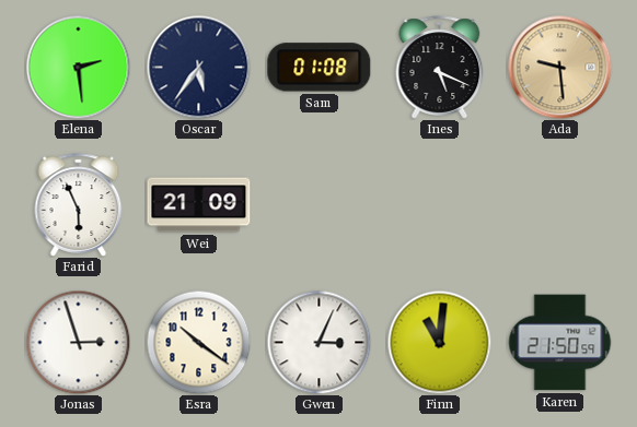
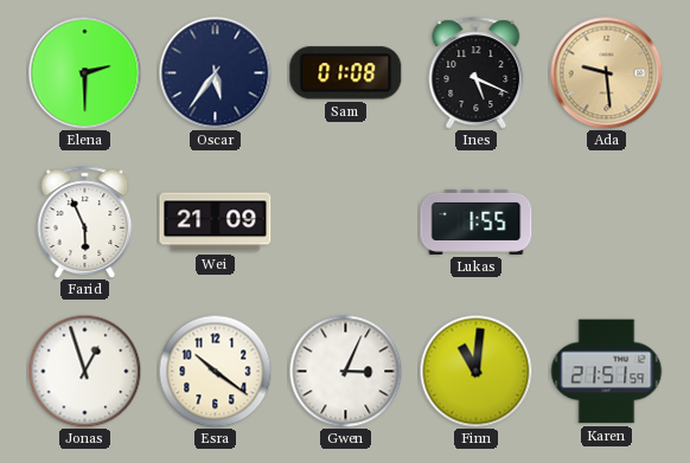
Elena: 2:29 -> 2:30
Lukas: none -> 1:55
Jonas: 2:57 -> 12:57
Karen: 21:50 -> 21:51
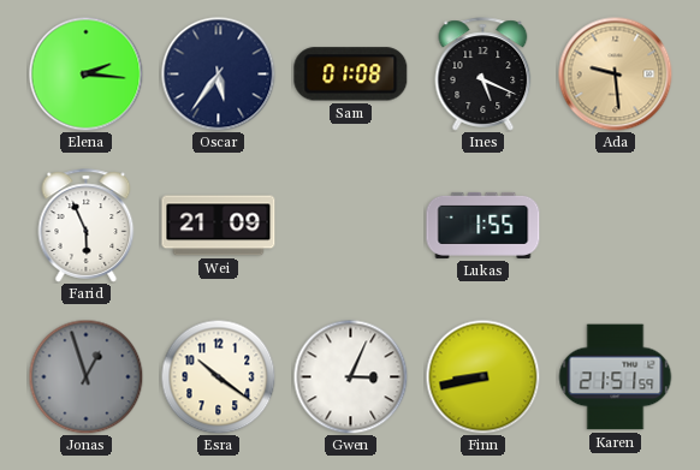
Elena: 2:30 -> 2:16
Jonas dial: white -> grey
Finn: 11:01 -> 8:43
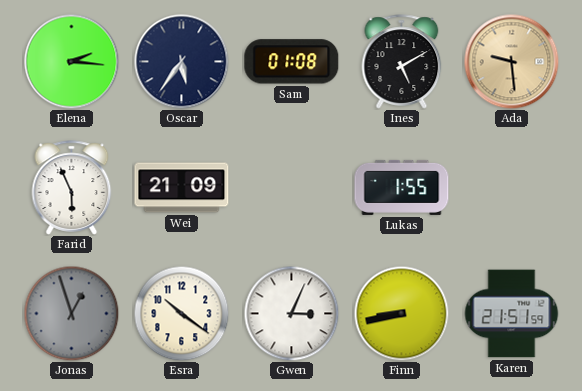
Ines: 5:19 -> 5:10
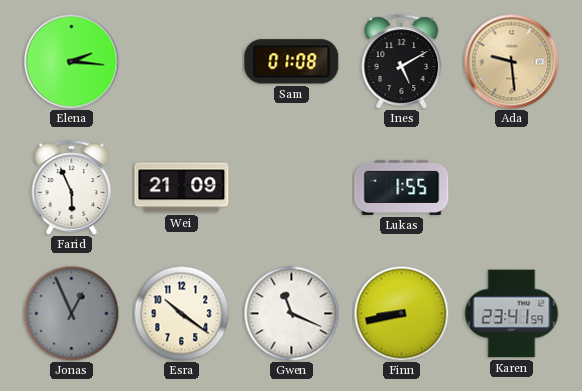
Oscar: 5:36 -> none
Jonas: 12:57 -> 12:56
Gwen: 3:04 -> 11:19
Karen: 21:51 -> 23:41
